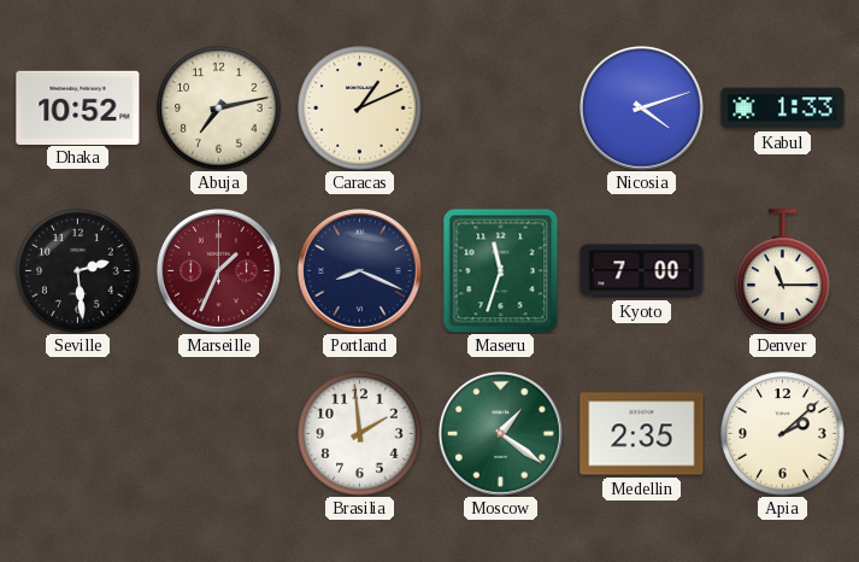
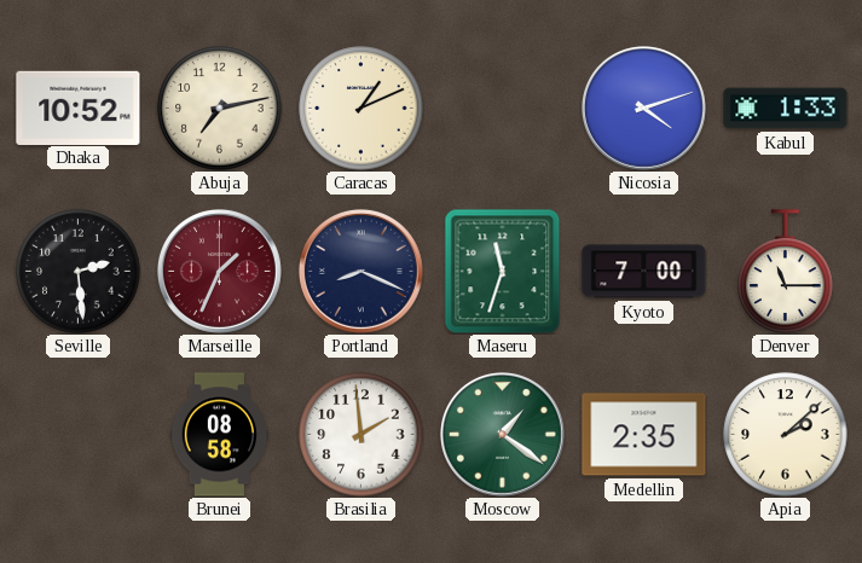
Brunei: none -> 08:58
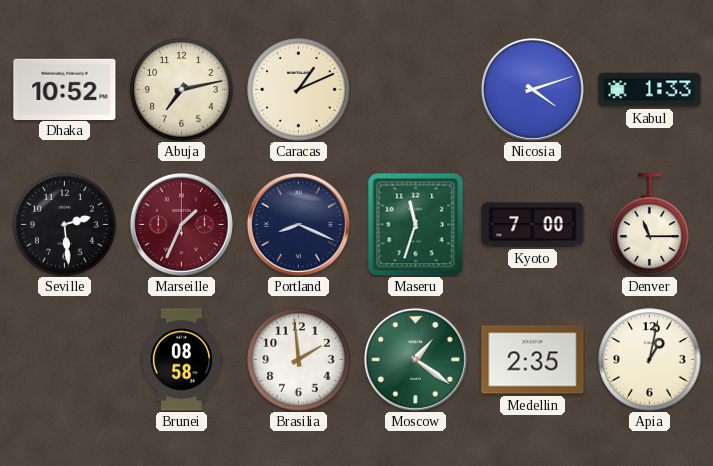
Apia: 2:08 -> 1:02
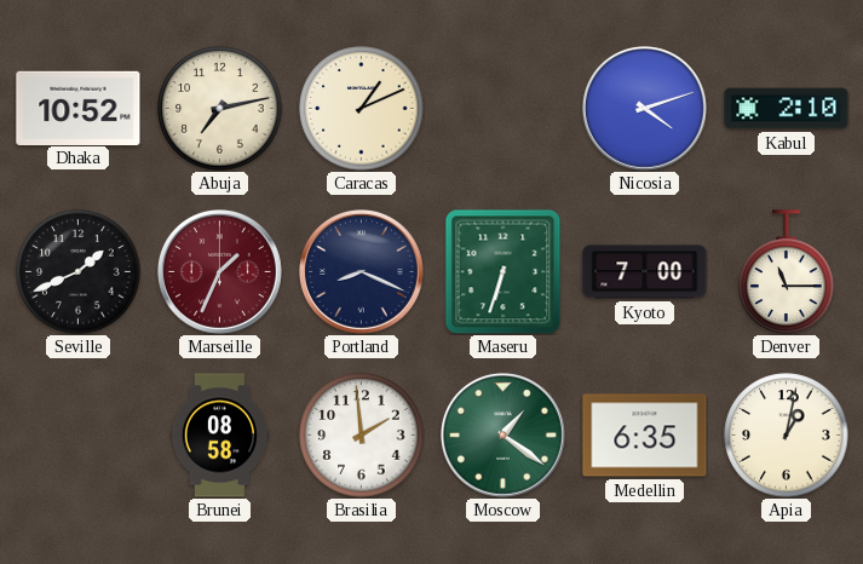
Kabul: 1:33 -> 2:10
Seville: 2:29 -> 1:41
Maseru: 11:33 -> 6:33
Medellin: 2:35 -> 6:35
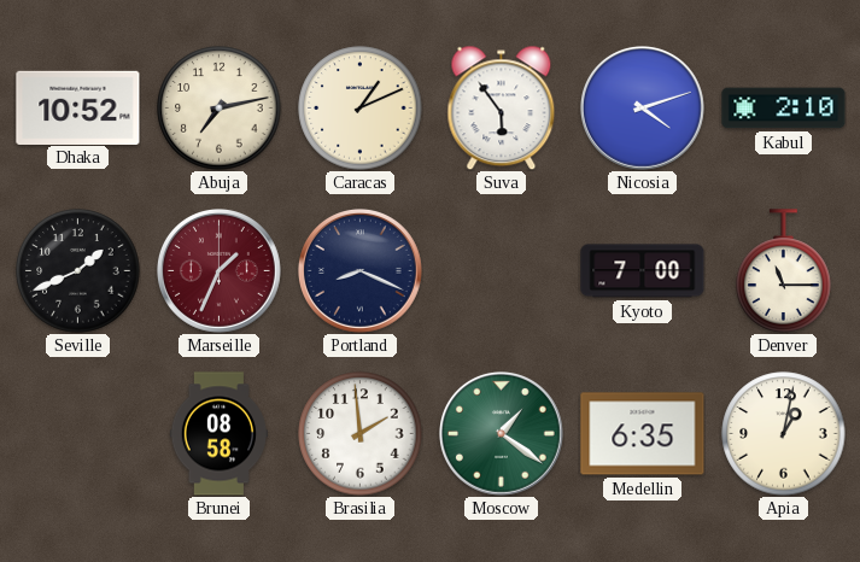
Suva: none -> 5:54
Maseru: 6:33 -> none
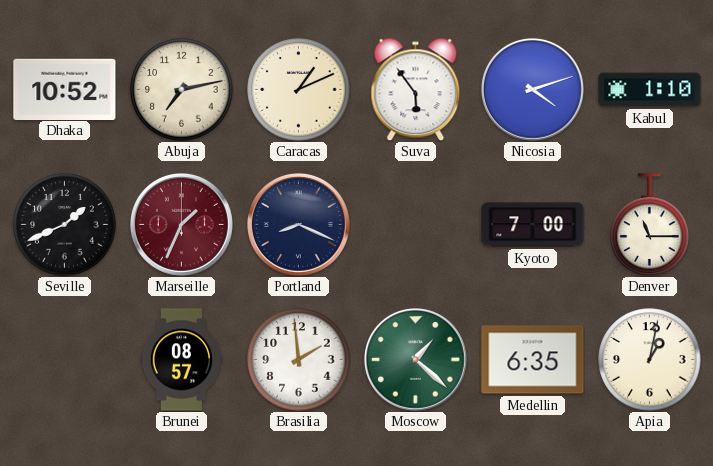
Kabul: 2:10 -> 1:10
Brunei: 08:58 -> 08:57
Moscow: 1:21 -> 1:22
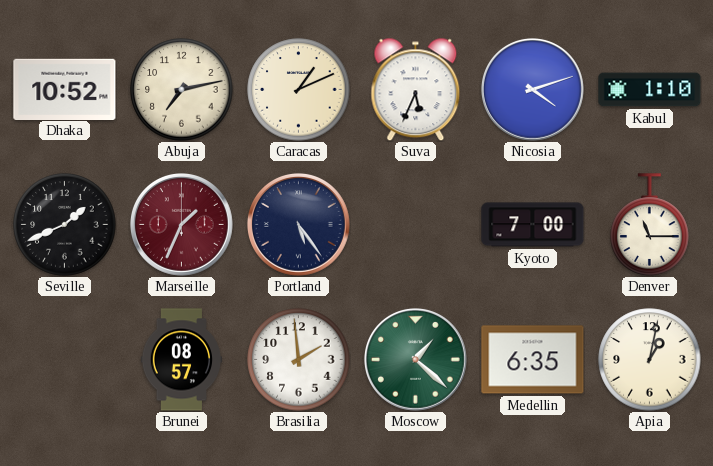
Suva: 5:54 -> 5:34
Portland: 8:19 -> 5:24
